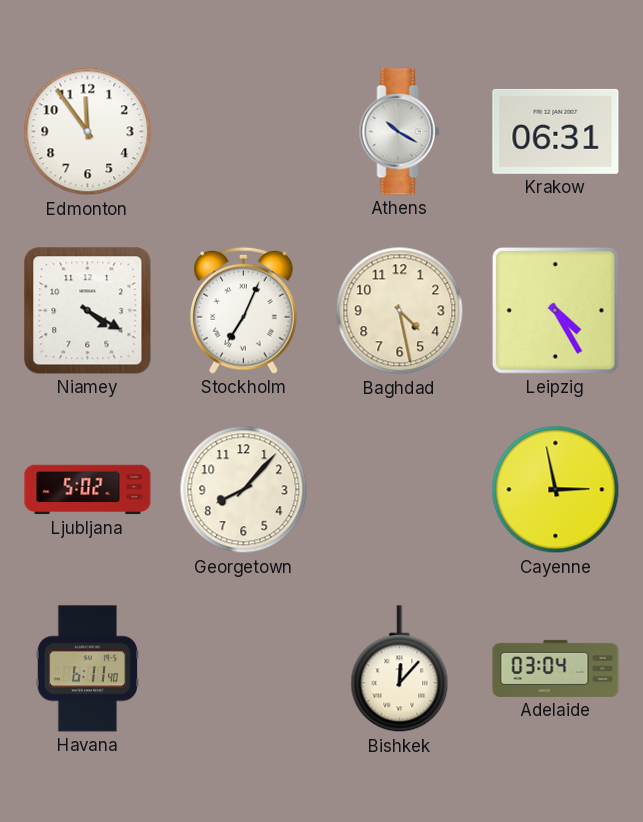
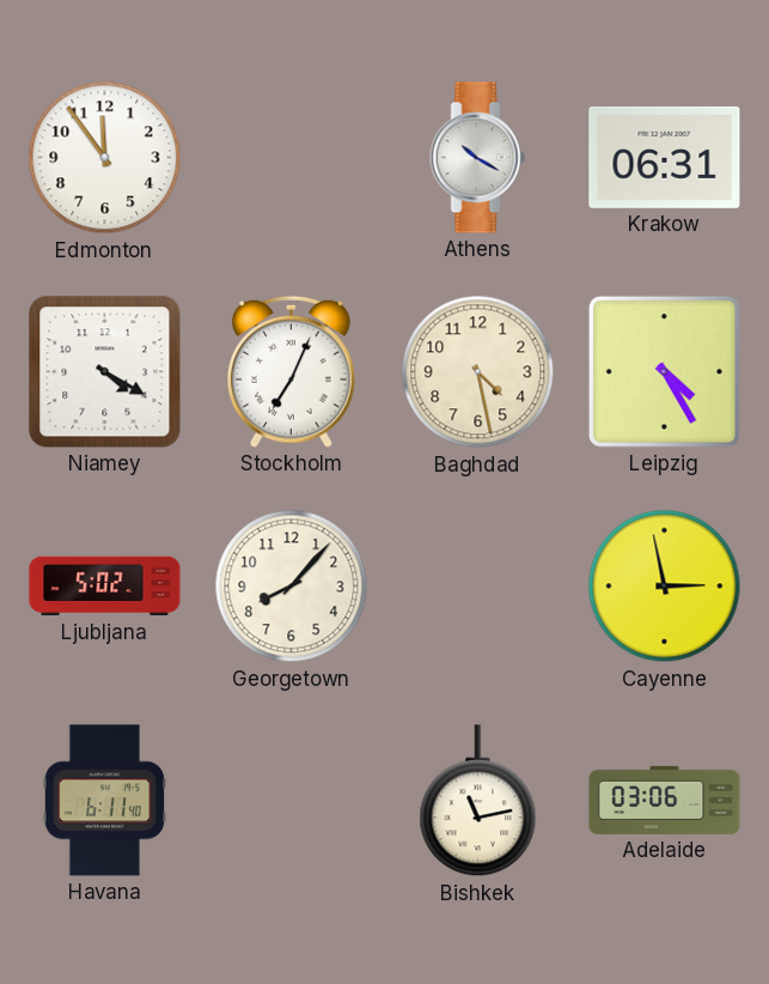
Bishkek: 12:07 -> 11:13
Adelaide: 03:04 -> 03:06
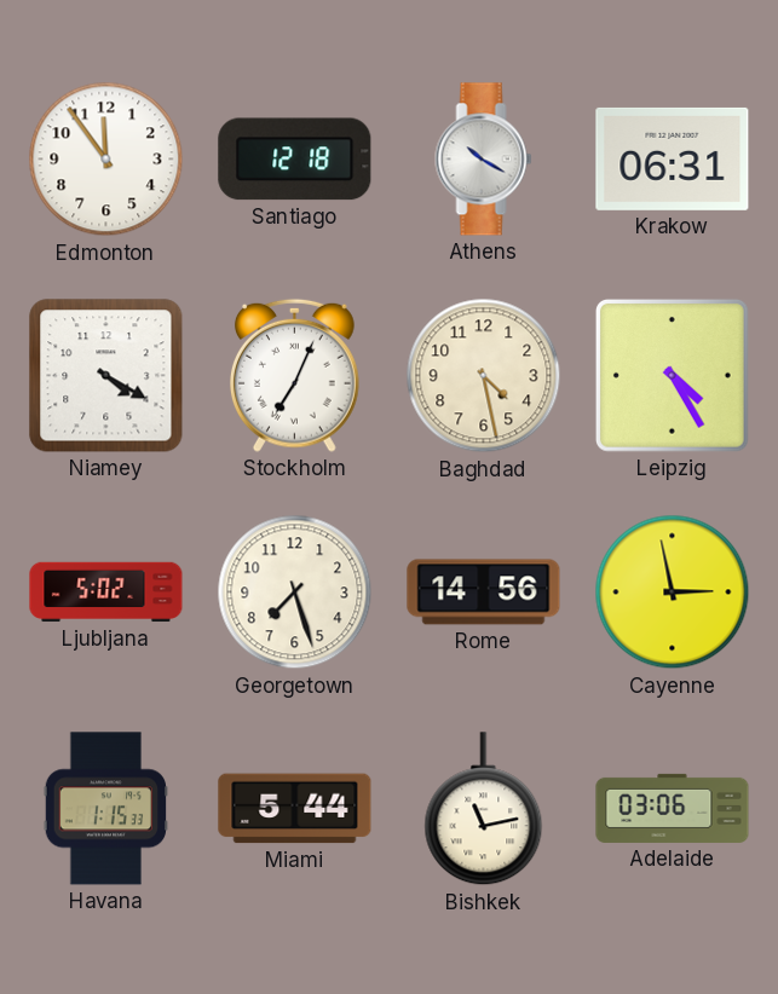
Santiago: none -> 12:18
Georgetown: 8:07 -> 7:27
Rome: none -> 14:56
Havana: 6:11 -> 1:15
Miami: none -> 5:44
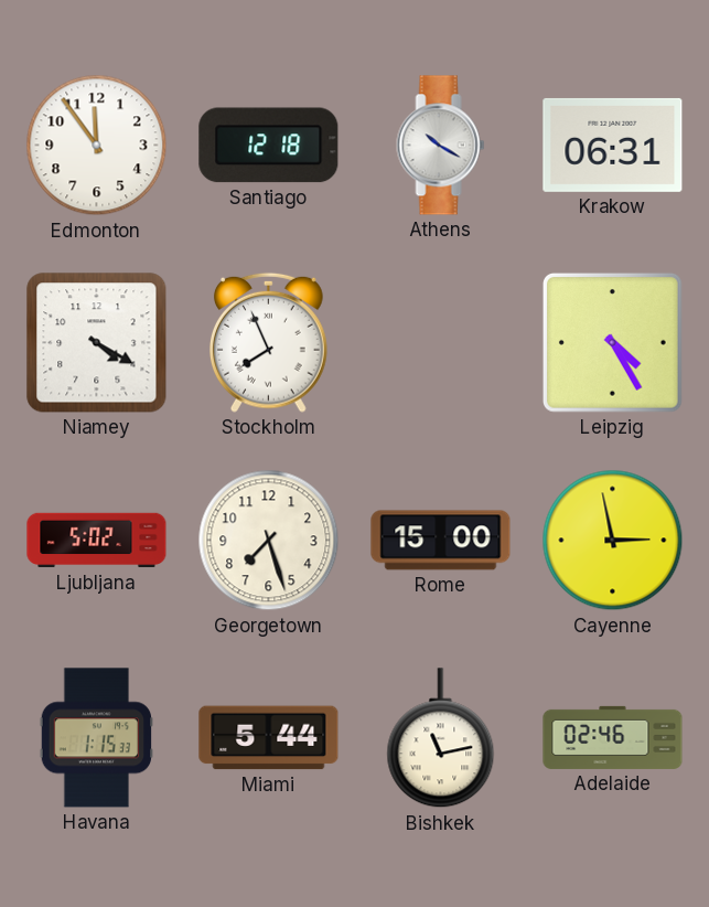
Stockholm: 7:04 -> 7:56
Baghdad: 4:28 -> none
Rome: 14:56 -> 15:00
Adelaide: 03:06 -> 02:46
